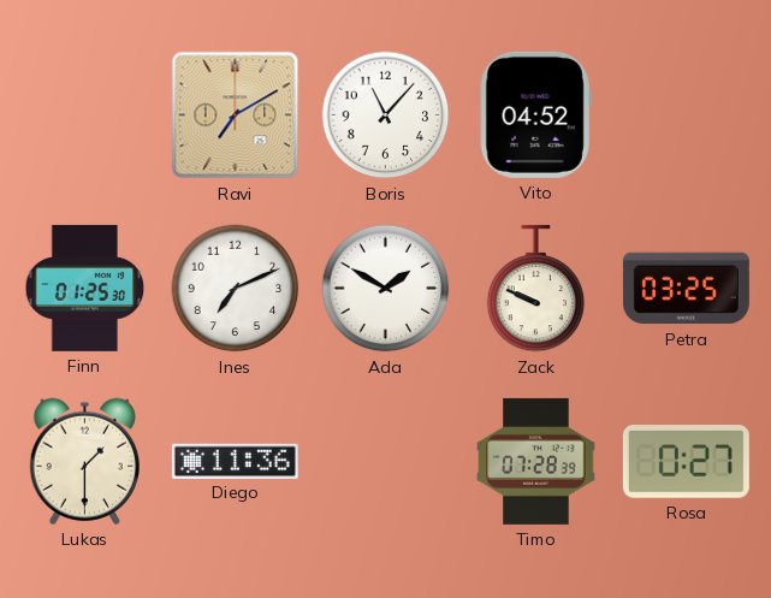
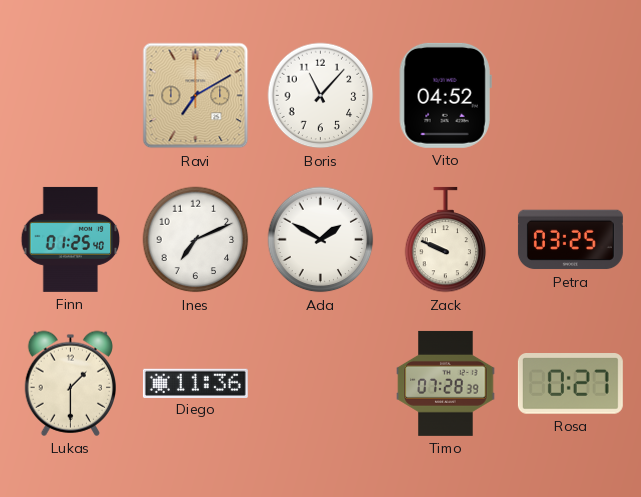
Finn: 01:25:30 -> 01:25:40
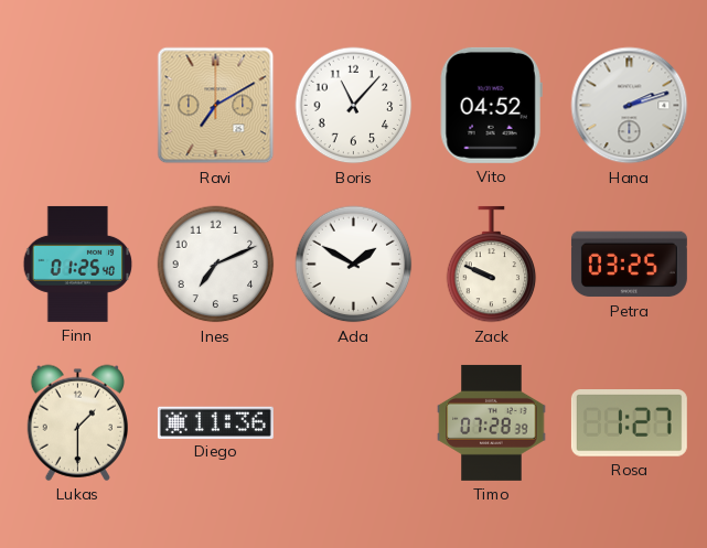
Hana: none -> 2:12
Rosa: 0:27 -> 1:27
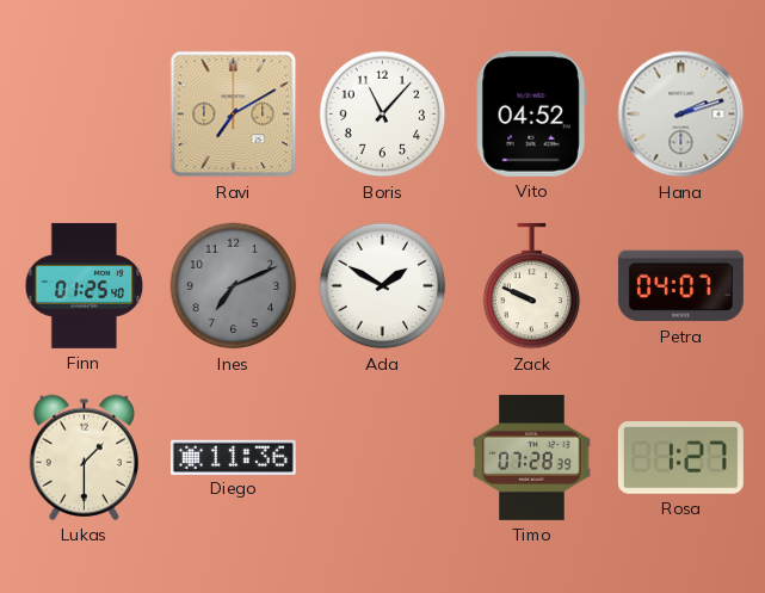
Ines dial: white -> grey
Petra: 03:25 -> 04:07
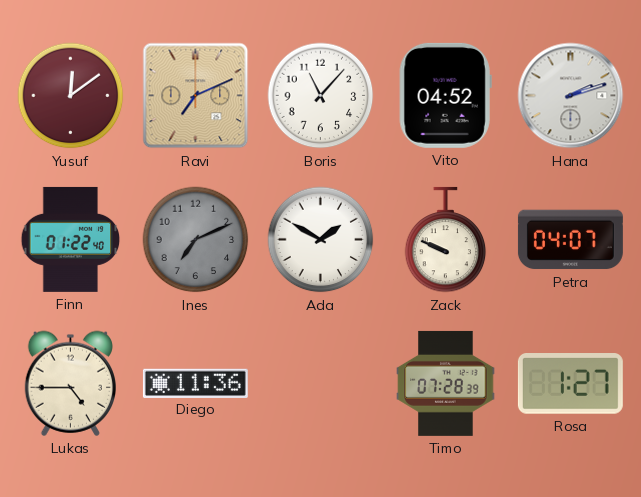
Yusuf: none -> 12:09
Ravi: 7:10 -> 7:11
Finn: 01:25 -> 01:22
Lukas: 1:30 -> 4:45
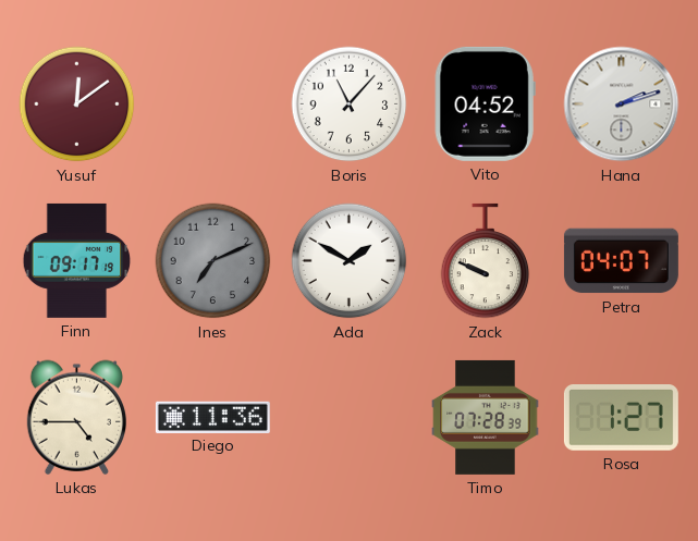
Ravi: 7:11 -> none
Finn: 01:22 -> 09:17
